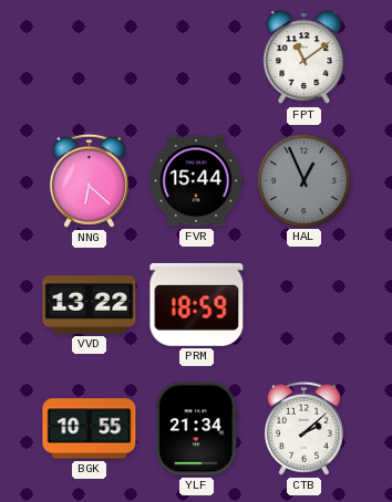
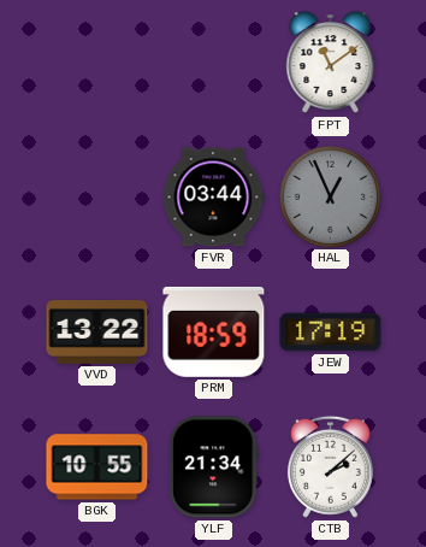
NNG: 6:22 -> none
FVR: 15:44 -> 03:44
JEW: none -> 17:19
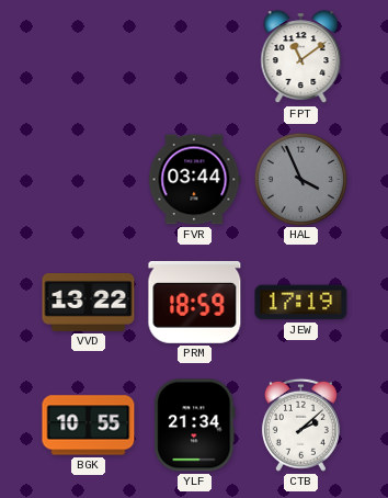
HAL: 12:56 -> 3:56
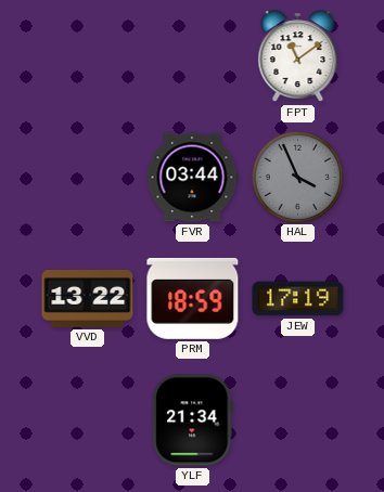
BGK: 10:55 -> none
CTB: 2:08 -> none
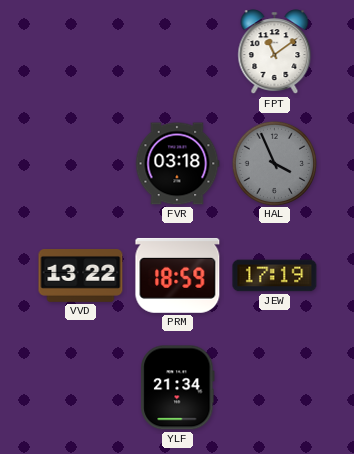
FVR: 03:44 -> 03:18
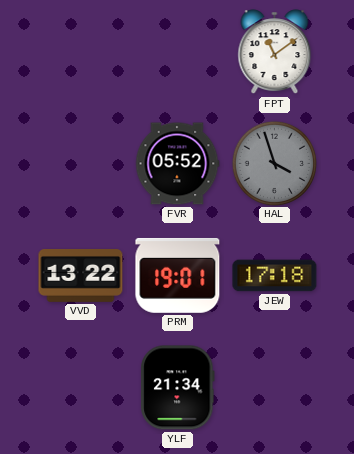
FVR: 03:18 -> 05:52
HAL: 3:56 -> 3:57
PRM: 18:59 -> 19:01
JEW: 17:19 -> 17:18
